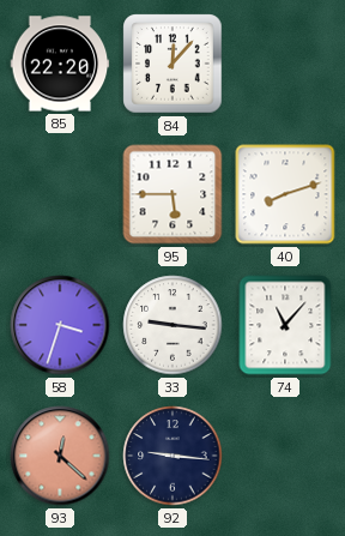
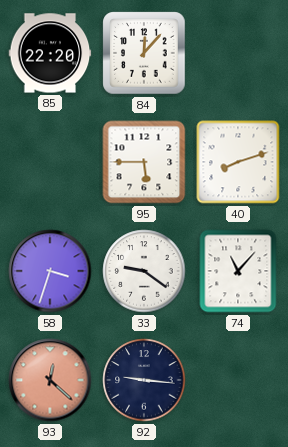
33: 9:16 -> 9:21
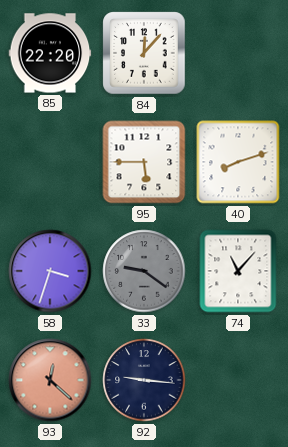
33 dial: white -> grey
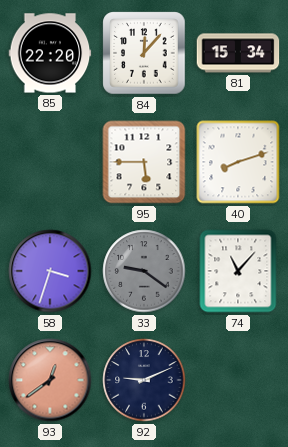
81: none -> 15:34
93: 12:22 -> 12:39
92: 9:16 -> 9:11
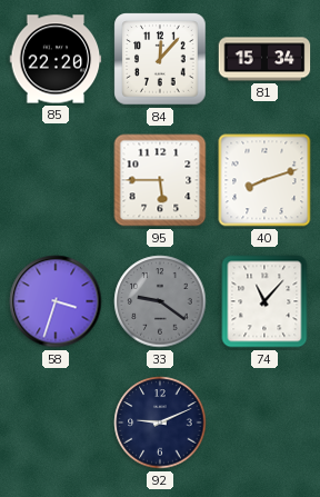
93: 12:39 -> none
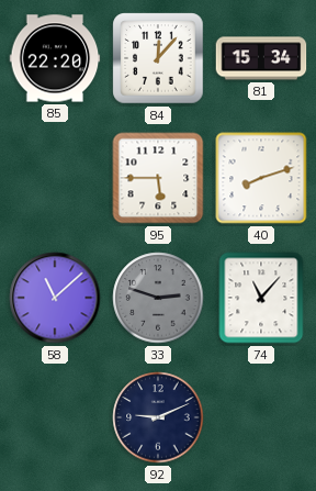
58: 3:33 -> 11:08
33: 9:21 -> 2:48
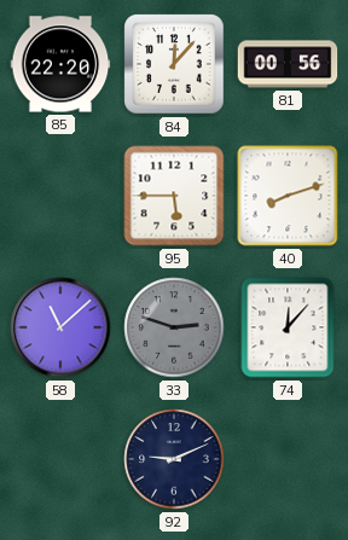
81: 15:34 -> 00:56
74: 11:07 -> 12:07
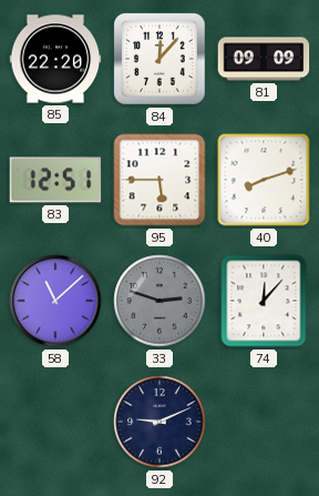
81: 00:56 -> 09:09
83: none -> 12:51
